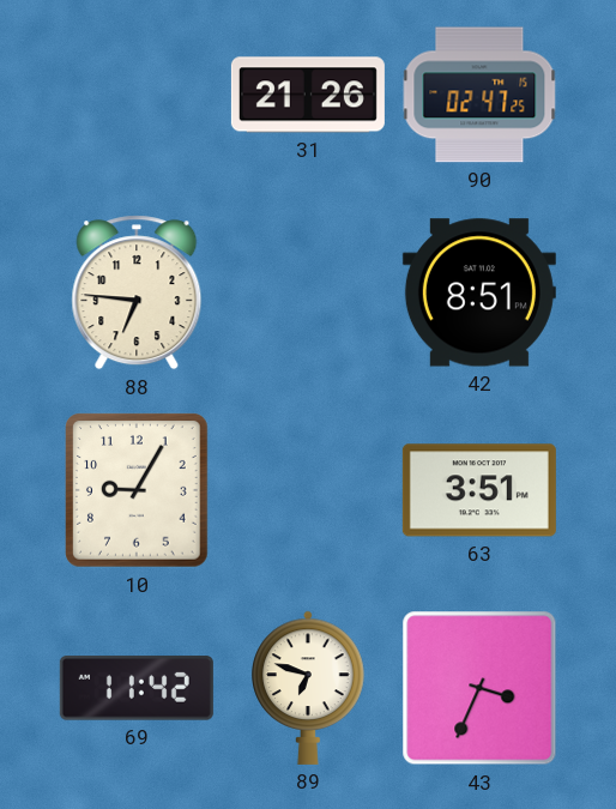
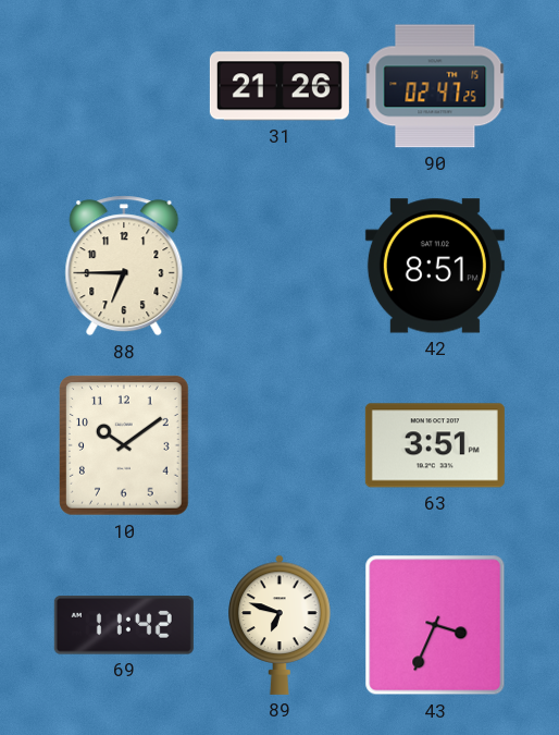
88: 6:46 -> 6:45
10: 9:05 -> 10:09
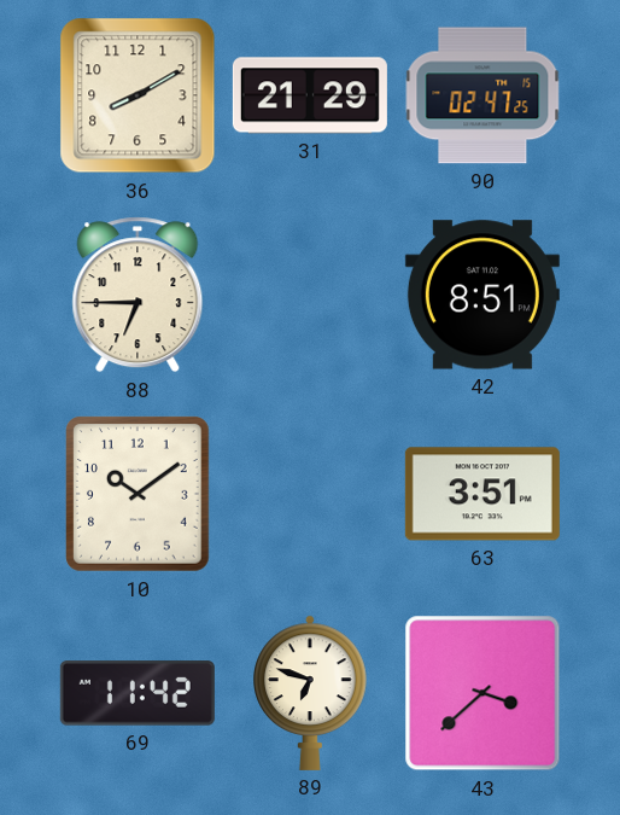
36: none -> 8:10
31: 21:26 -> 21:29
43: 3:34 -> 3:38
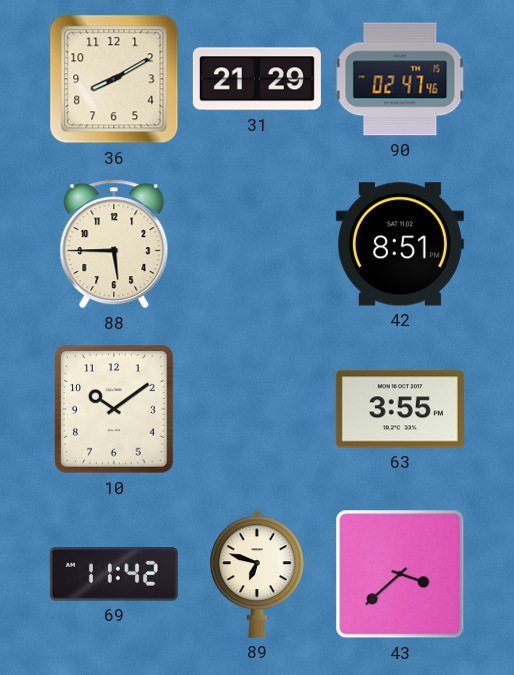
90: 02:47:25 -> 02:47:46
88: 6:45 -> 5:45
63: 3:51 -> 3:55
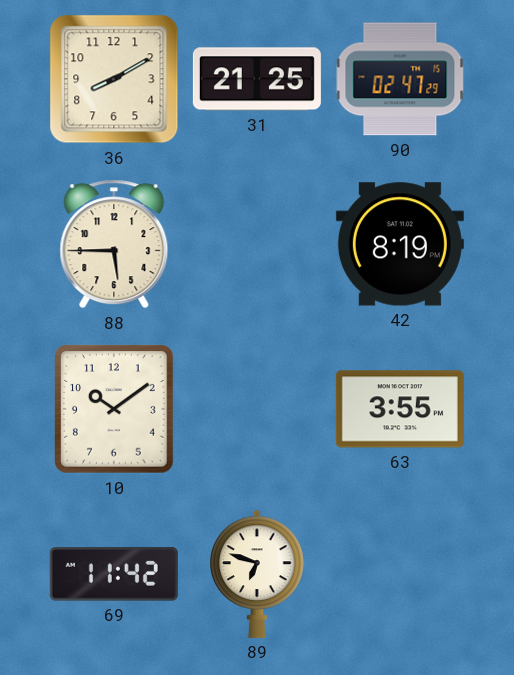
31: 21:29 -> 21:25
90: 02:47:46 -> 02:47:29
42: 8:51 -> 8:19
43: 3:38 -> none
